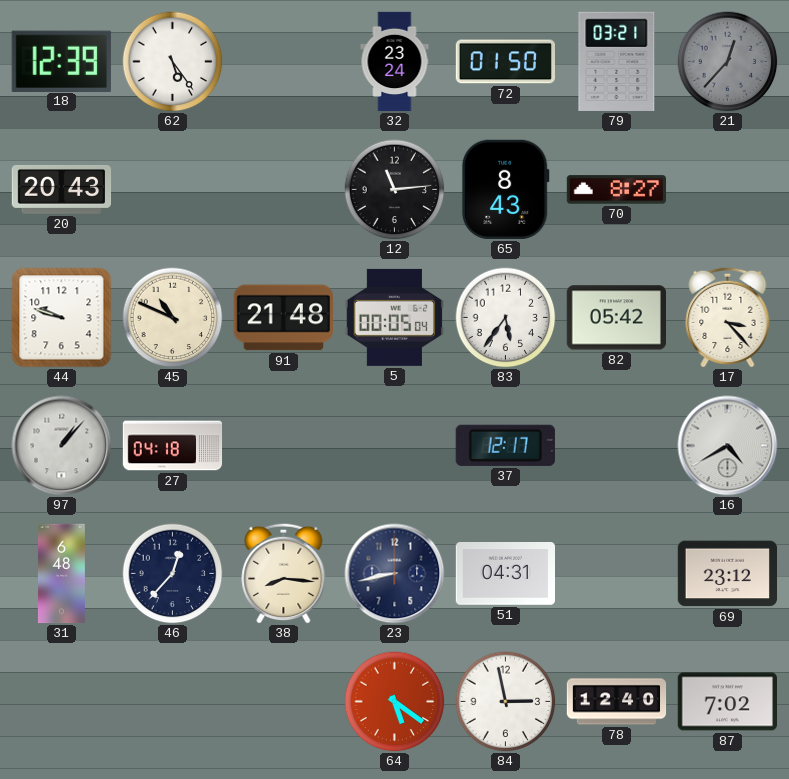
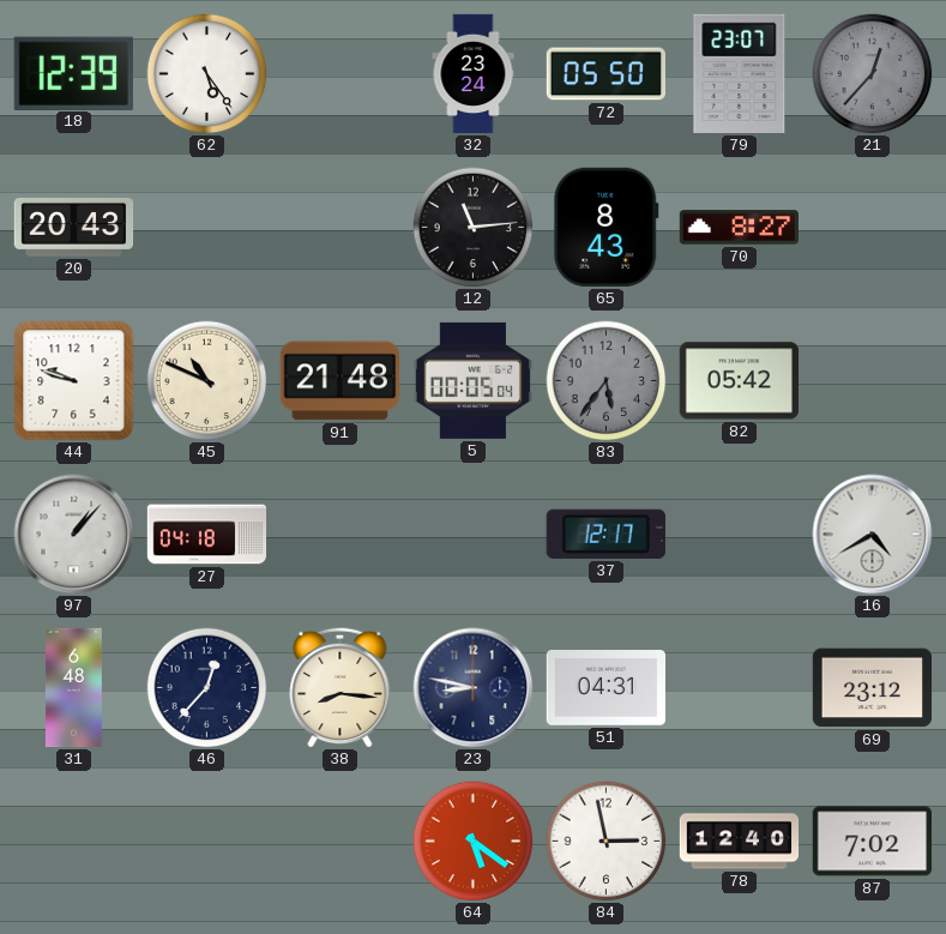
72: 01:50 -> 05:50
79: 03:21 -> 23:07
83 dial: white -> grey
17: 3:23 -> none
23: 8:43 -> 8:47
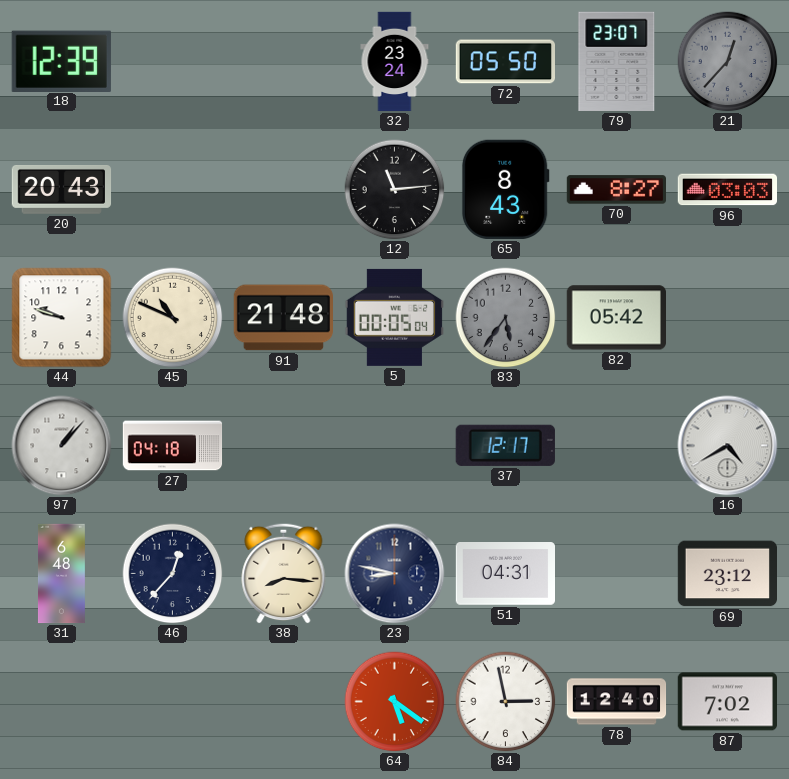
62: 5:24 -> none
96: none -> 03:03
